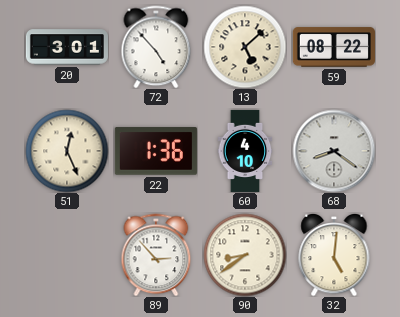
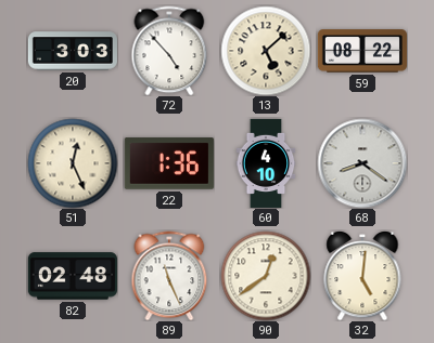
20: 3:01 -> 3:03
82: none -> 02:48
89: 2:53 -> 11:26
90: 8:39 -> 12:39
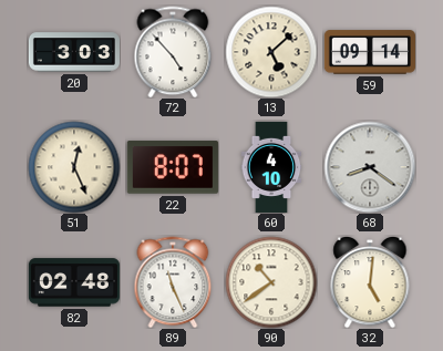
59: 08:22 -> 09:14
22: 1:36 -> 8:07
90: 12:39 -> 10:39
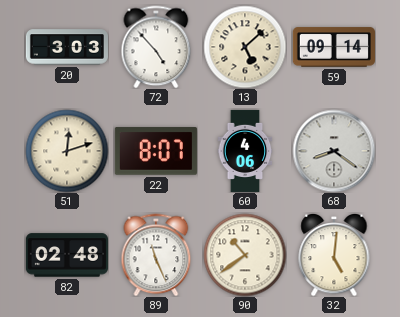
51: 12:26 -> 12:12
60: 4:10 -> 4:06
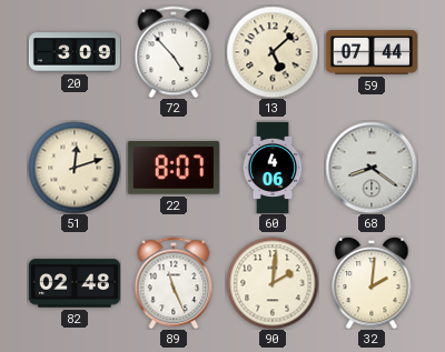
20: 3:03 -> 3:09
59: 09:14 -> 07:44
90: 10:39 -> 2:01
32: 5:01 -> 2:01
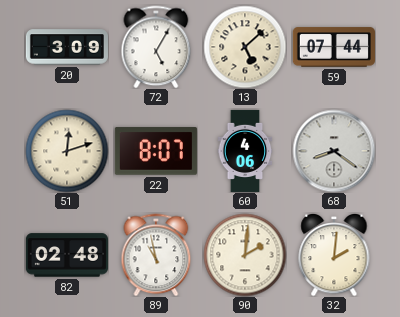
72: 4:53 -> 5:05
89: 11:26 -> 10:58
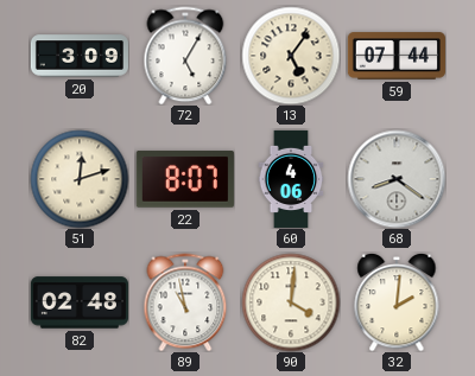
13: 5:08 -> 5:06
90: 2:01 -> 4:01
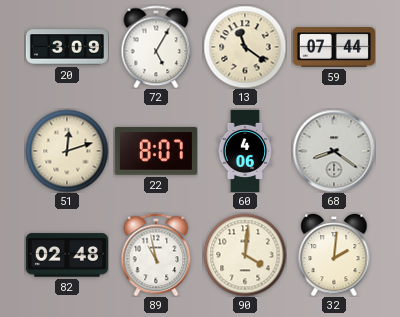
13: 5:06 -> 11:21
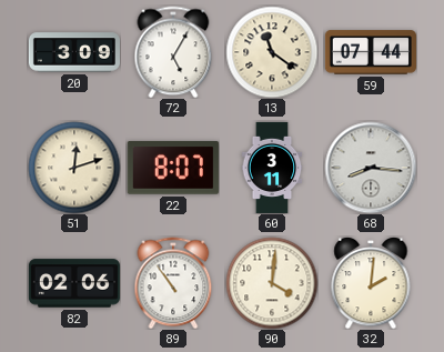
60: 4:06 -> 3:11
68: 8:21 -> 8:16
82: 02:48 -> 02:06
89: 10:58 -> 10:54
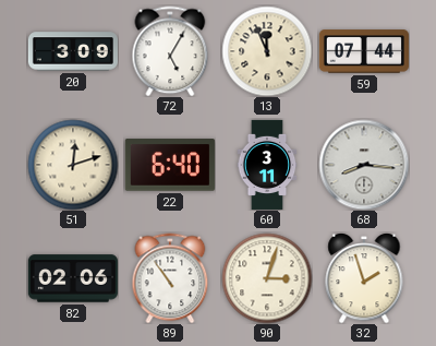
13: 11:21 -> 11:56
22: 8:07 -> 6:40
90: 4:01 -> 3:03
32: 2:01 -> 1:57
